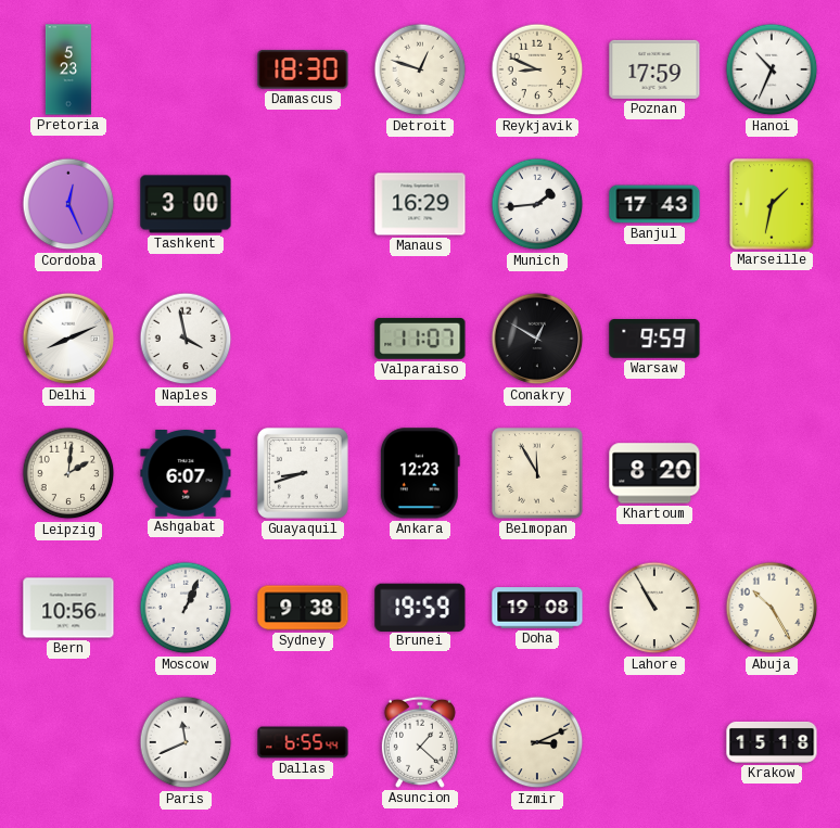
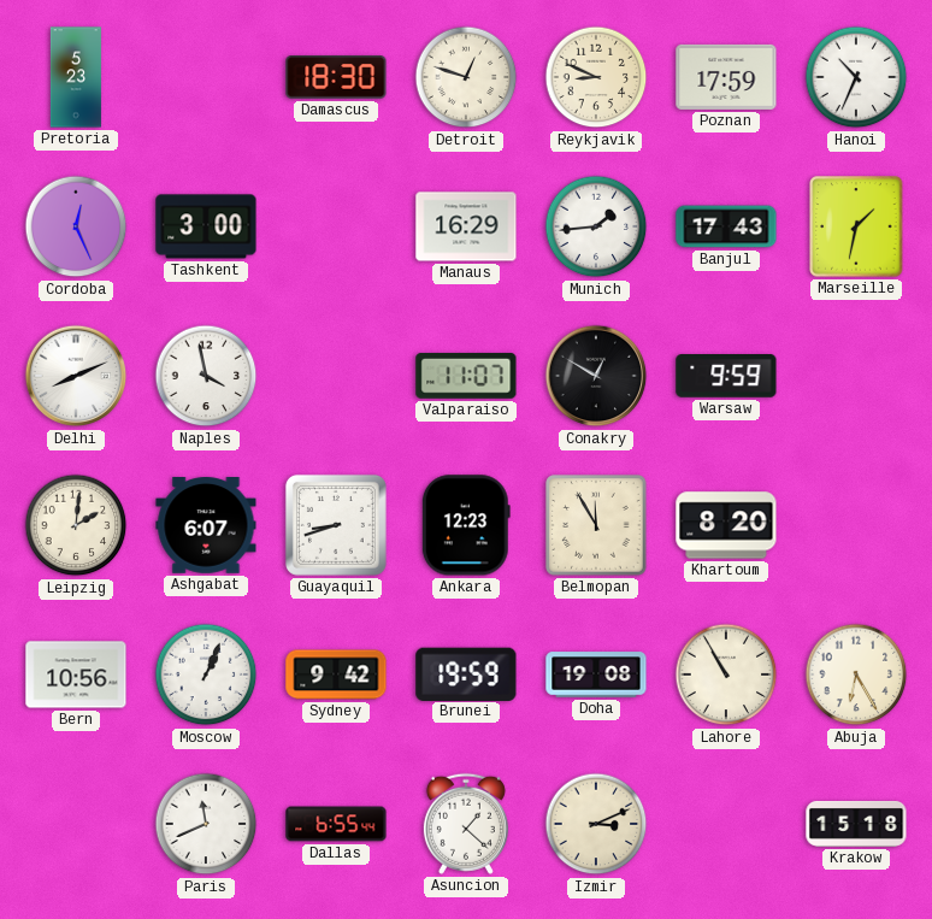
Sydney: 9:38 -> 9:42
Abuja: 10:25 -> 6:25
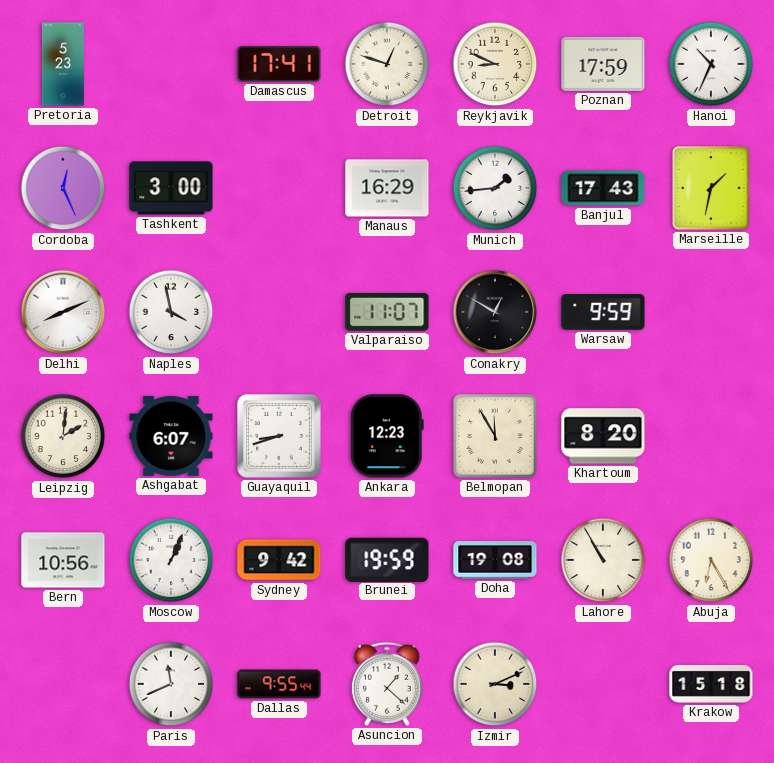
Damascus: 18:30 -> 17:41
Dallas: 6:55 -> 9:55
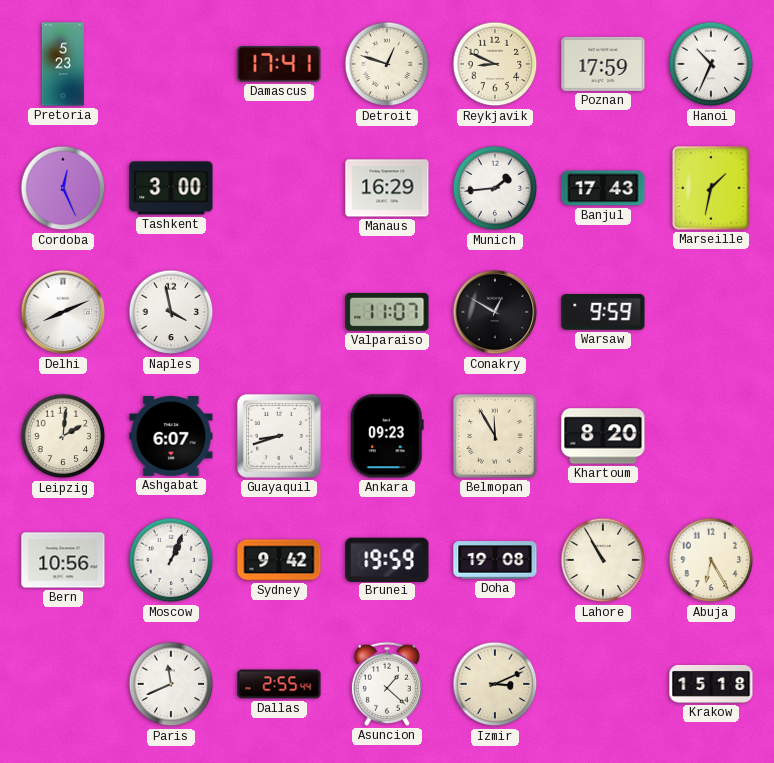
Ankara: 12:23 -> 09:23
Dallas: 9:55 -> 2:55
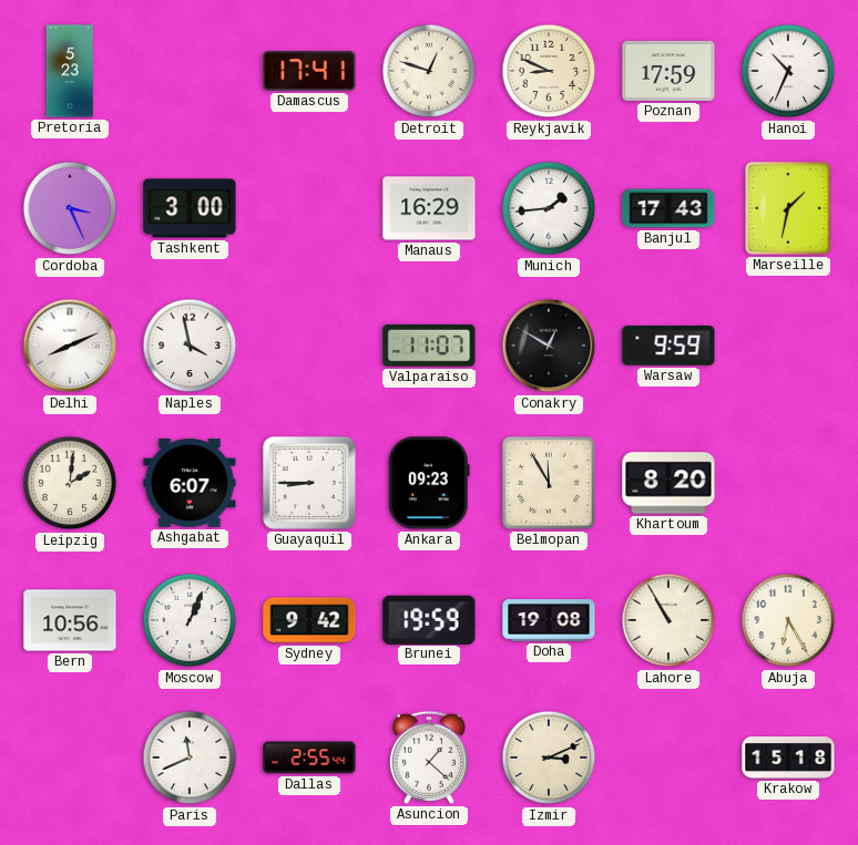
Cordoba: 12:26 -> 3:26
Guayaquil: 8:42 -> 8:45
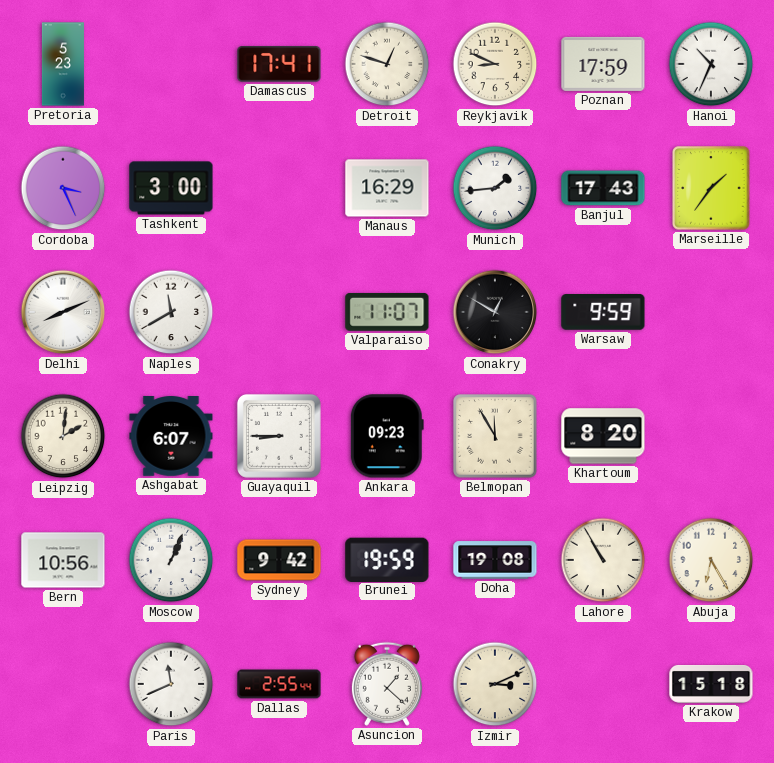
Marseille: 1:32 -> 1:36
Naples: 3:58 -> 11:40
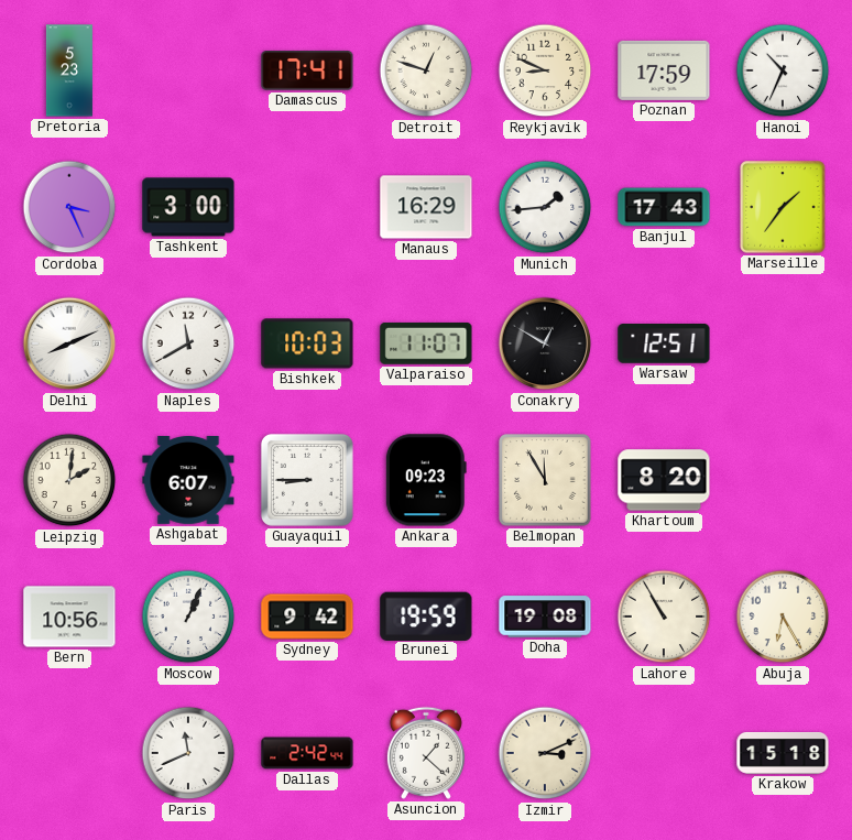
Bishkek: none -> 10:03
Warsaw: 9:59 -> 12:51
Dallas: 2:55 -> 2:42
